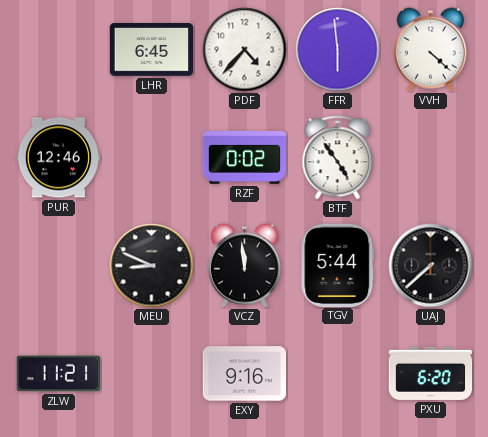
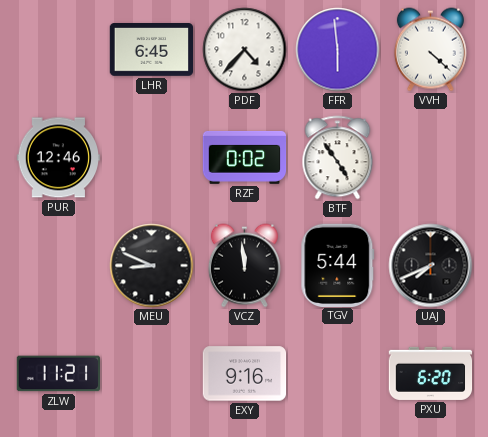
UAJ: 7:38 -> 7:41
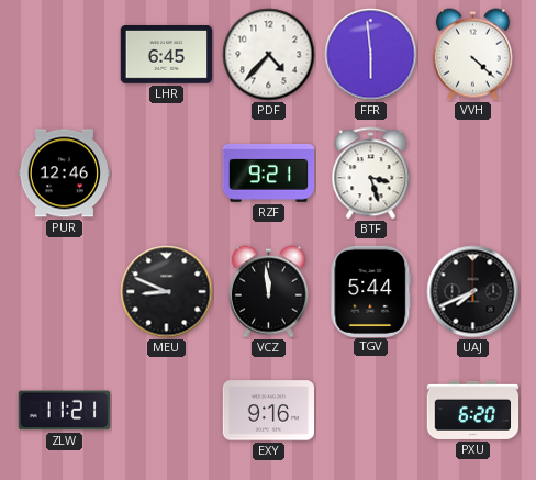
RZF: 0:02 -> 9:21
BTF: 4:54 -> 3:27
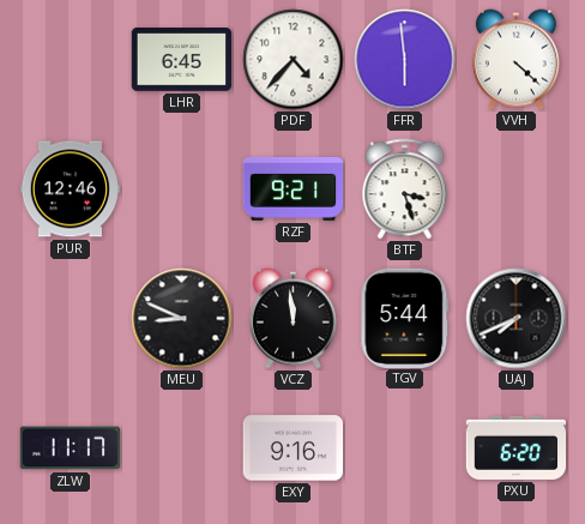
ZLW: 11:21 -> 11:17
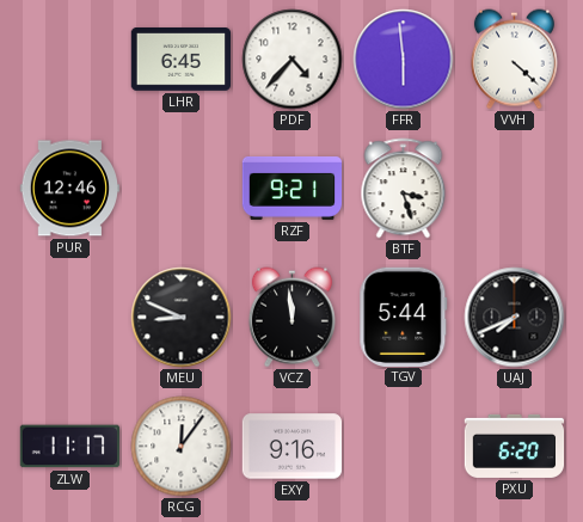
RCG: none -> 12:06
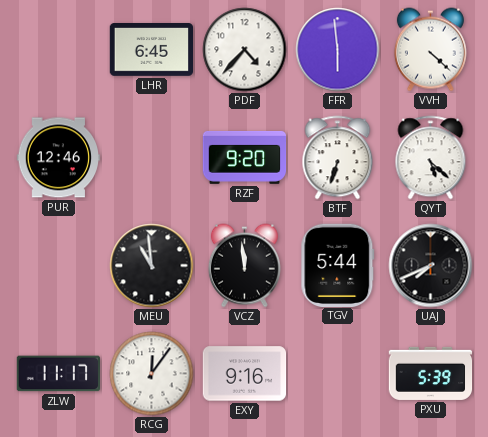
RZF: 9:21 -> 9:20
BTF: 3:27 -> 6:33
QYT: none -> 5:22
MEU: 8:49 -> 10:59
PXU: 6:20 -> 5:39
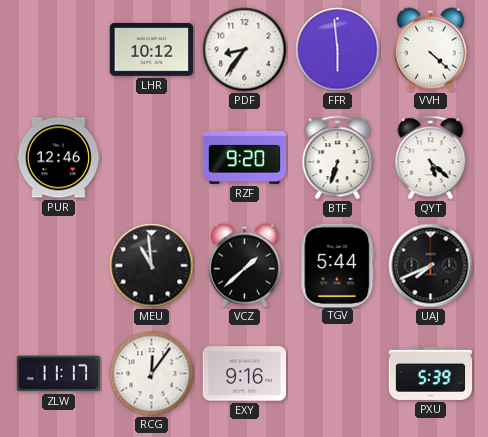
LHR: 6:45 -> 10:12
PDF: 4:37 -> 8:36
VCZ: 11:59 -> 1:38
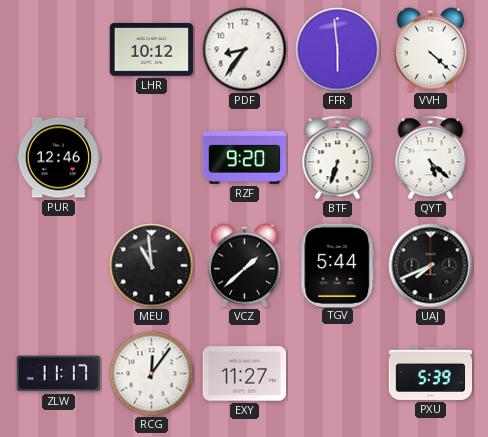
EXY: 9:16 -> 11:27
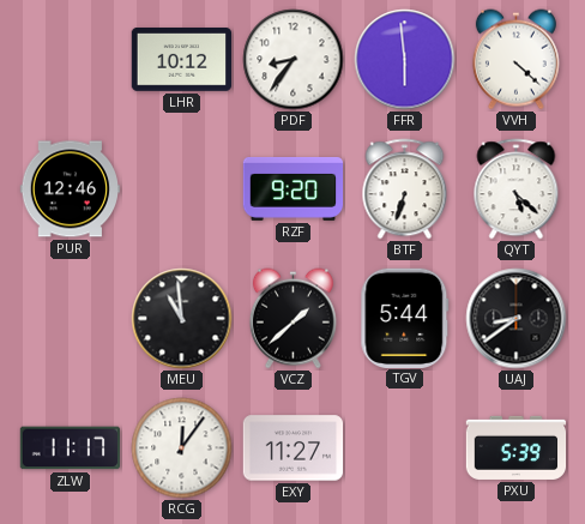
UAJ: 7:41 -> 8:39
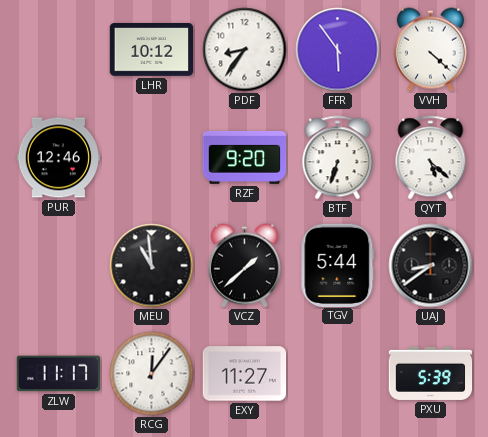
FFR: 5:59 -> 5:54
